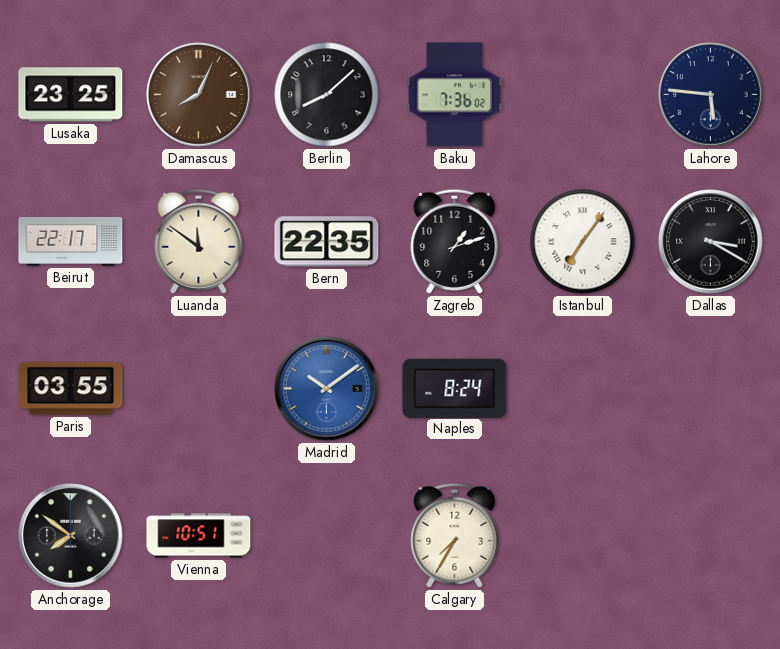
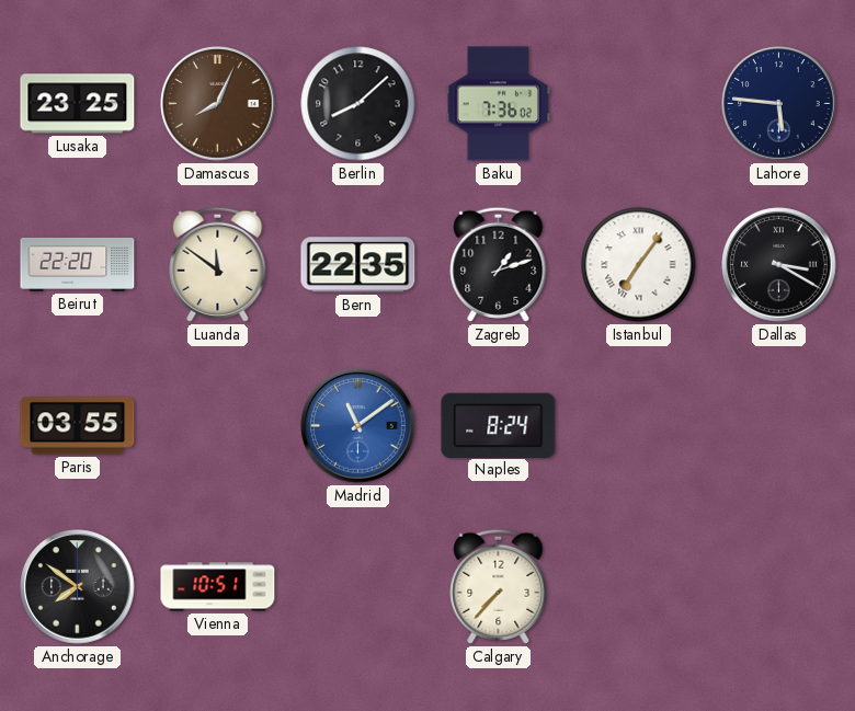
Beirut: 22:17 -> 22:20
Madrid: 10:09 -> 11:09
Calgary: 7:35 -> 7:37
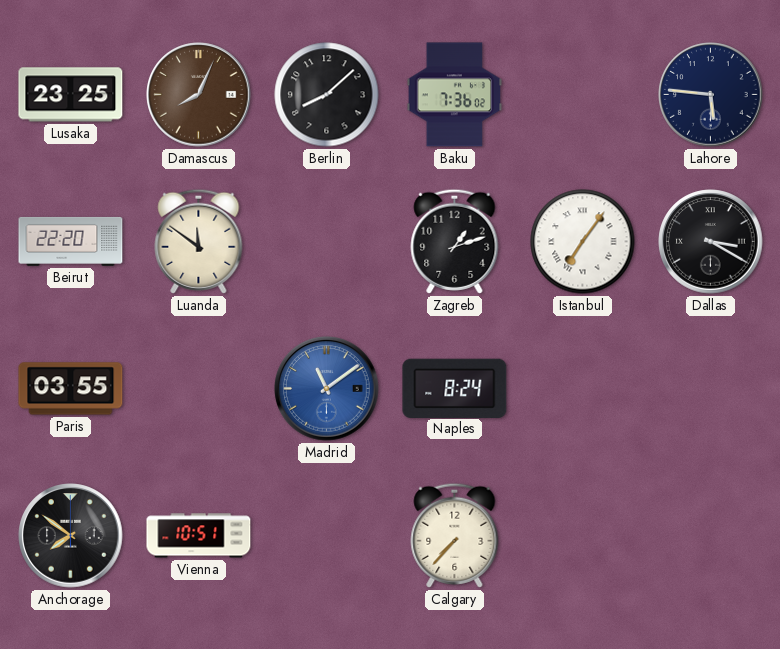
Bern: 22:35 -> none
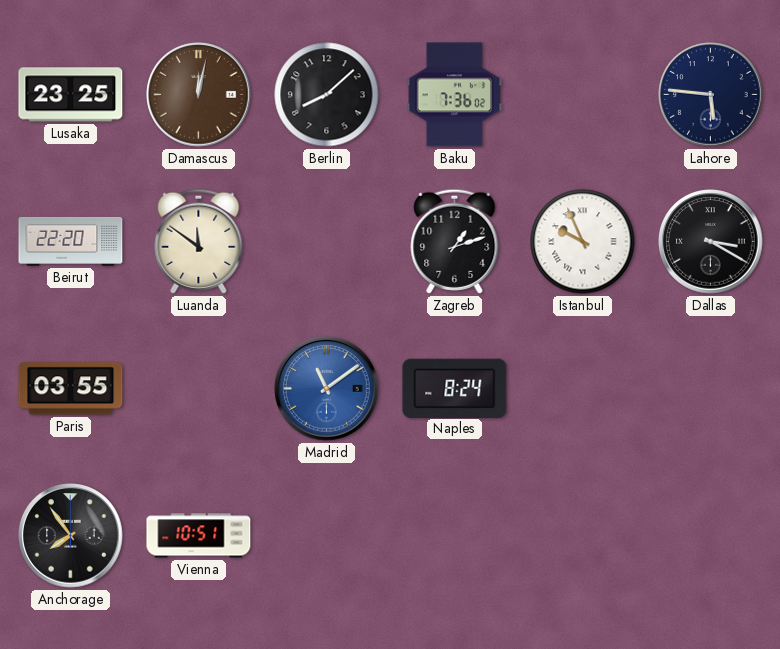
Damascus: 8:04 -> 12:02
Istanbul: 7:06 -> 9:56
Anchorage: 7:51 -> 7:54
Calgary: 7:37 -> none
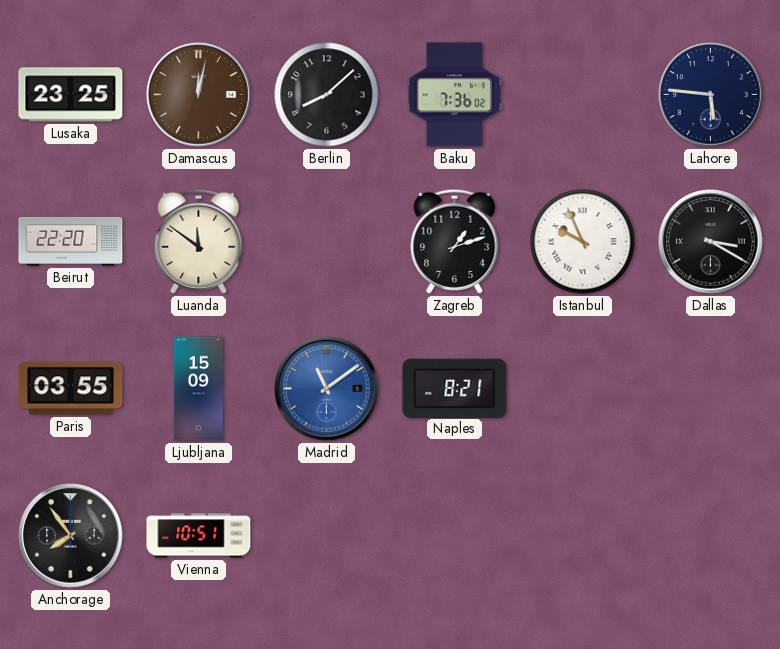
Ljubljana: none -> 15:09
Naples: 8:24 -> 8:21
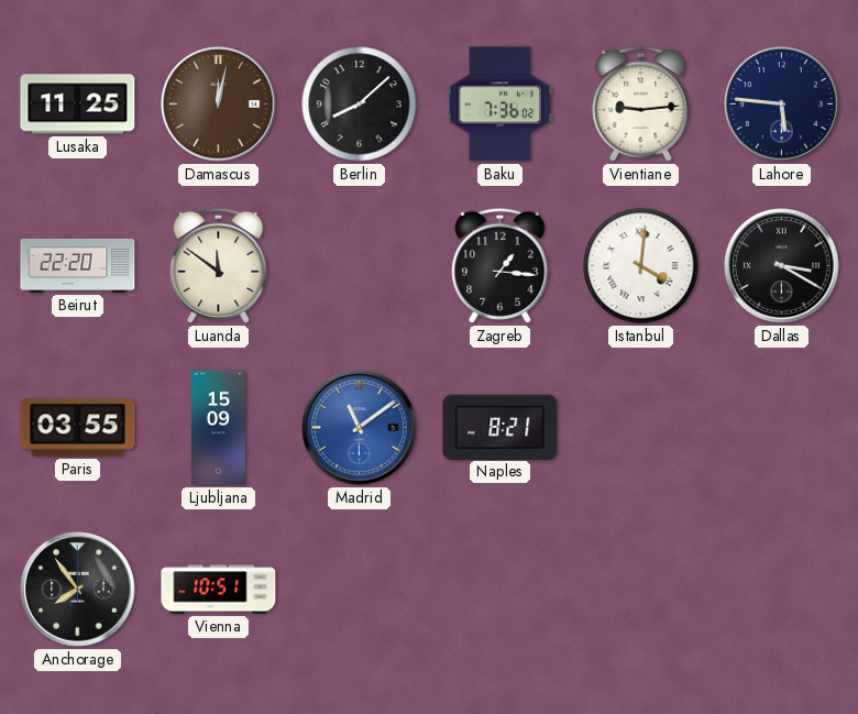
Lusaka: 23:25 -> 11:25
Vientiane: none -> 9:14
Zagreb: 1:12 -> 1:16
Istanbul: 9:56 -> 4:01
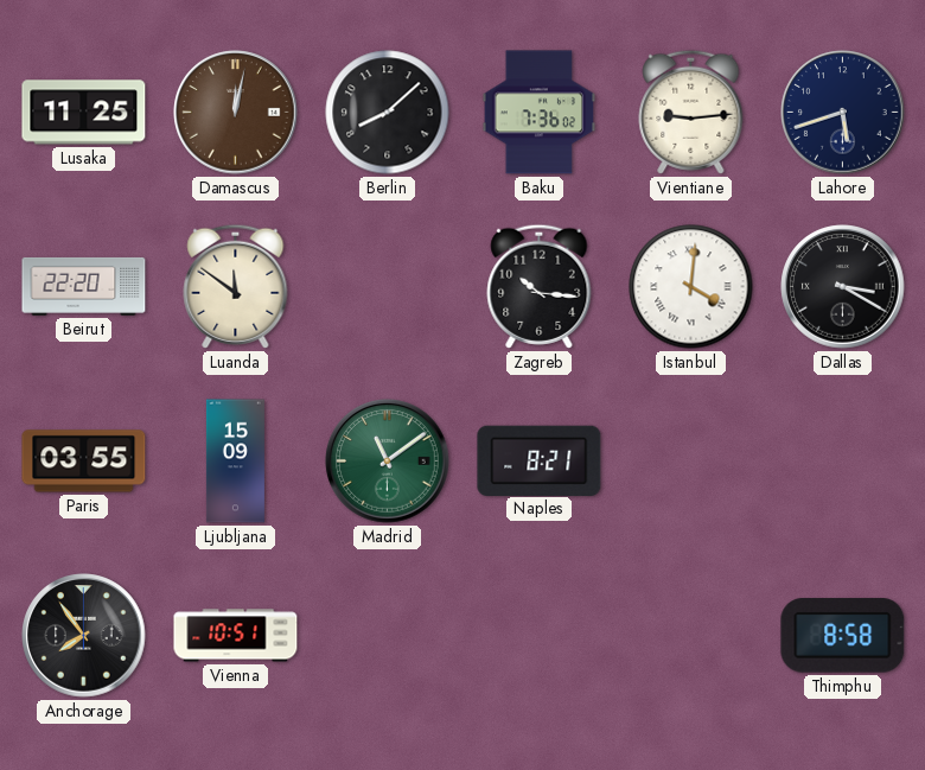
Lahore: 5:46 -> 5:42
Zagreb: 1:16 -> 10:16
Madrid dial: blue -> green
Thimphu: none -> 8:58
